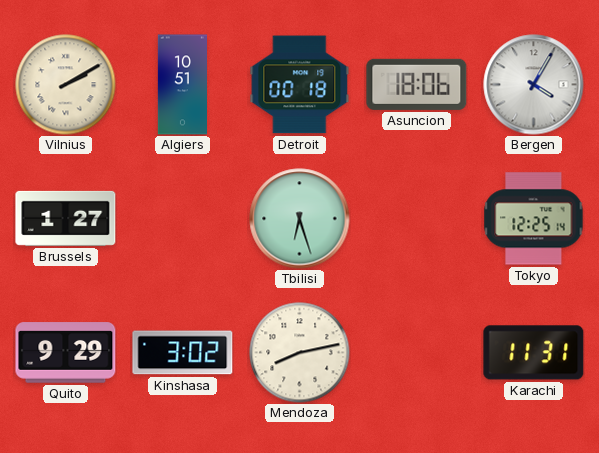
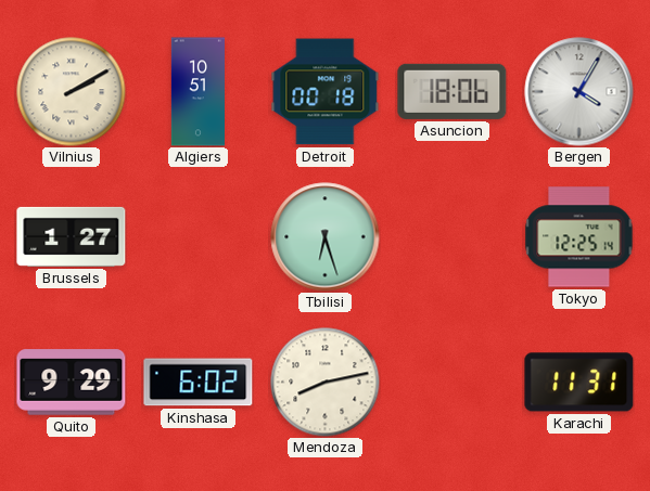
Kinshasa: 3:02 -> 6:02
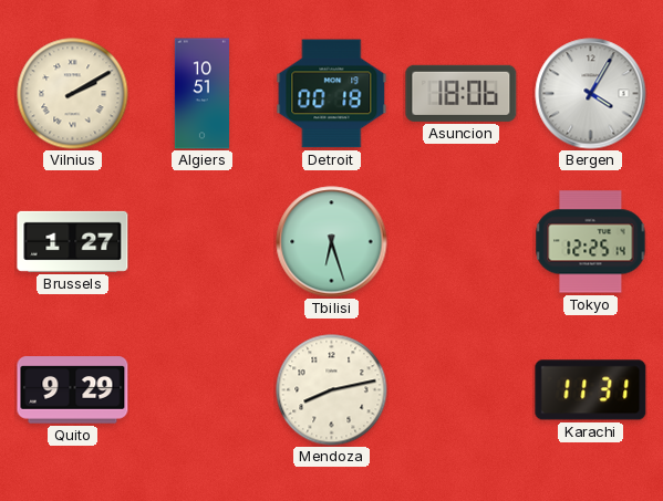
Kinshasa: 6:02 -> none
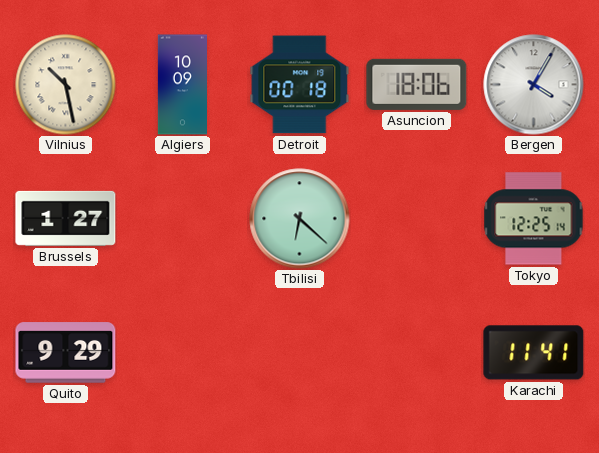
Vilnius: 2:10 -> 10:28
Algiers: 10:51 -> 10:09
Tbilisi: 6:27 -> 6:22
Mendoza: 8:13 -> none
Karachi: 11:31 -> 11:41
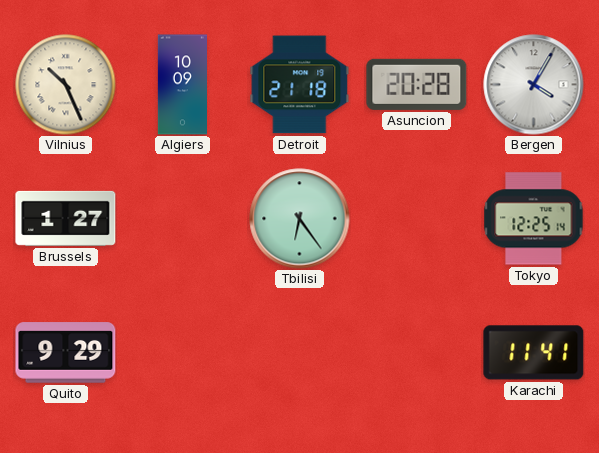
Vilnius: 10:28 -> 10:26
Detroit: 00:18 -> 21:18
Asuncion: 18:06 -> 20:28
Tbilisi: 6:22 -> 6:24
